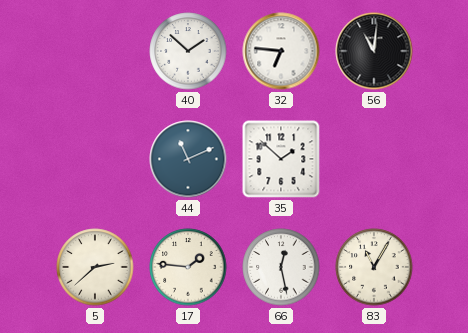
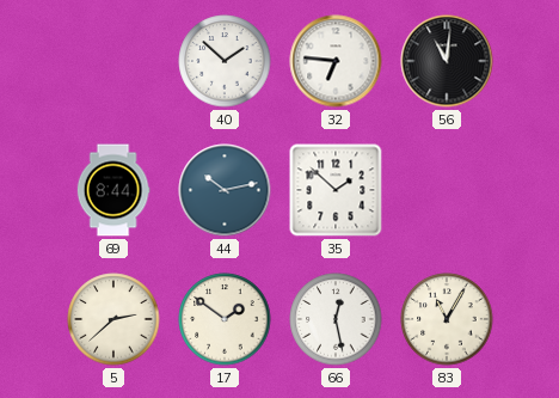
69: none -> 8:44
44: 11:11 -> 10:13
17: 1:46 -> 1:51
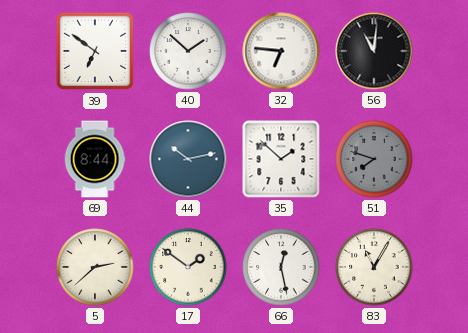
39: none -> 6:51
51: none -> 7:48
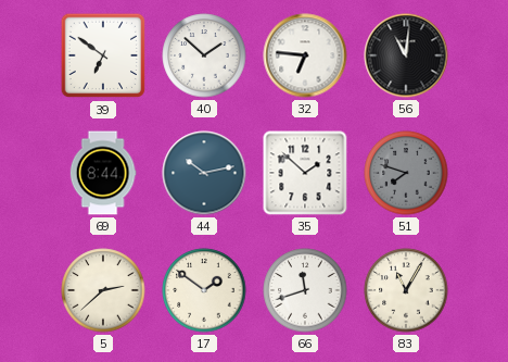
66: 12:28 -> 11:42
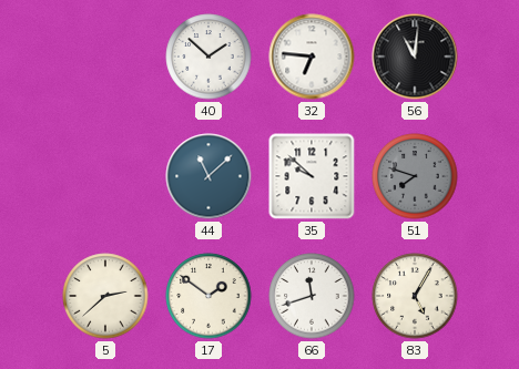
39: 6:51 -> none
69: 8:44 -> none
44: 10:13 -> 11:08
35: 1:52 -> 9:52
83: 11:05 -> 5:05
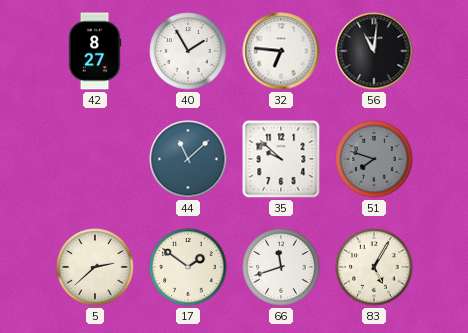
42: none -> 8:27
40: 1:52 -> 1:55
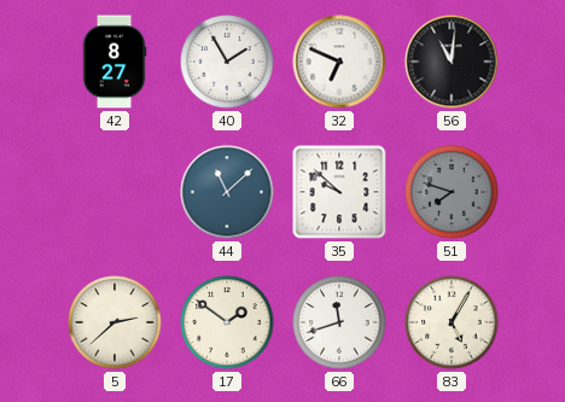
32: 6:46 -> 6:49
